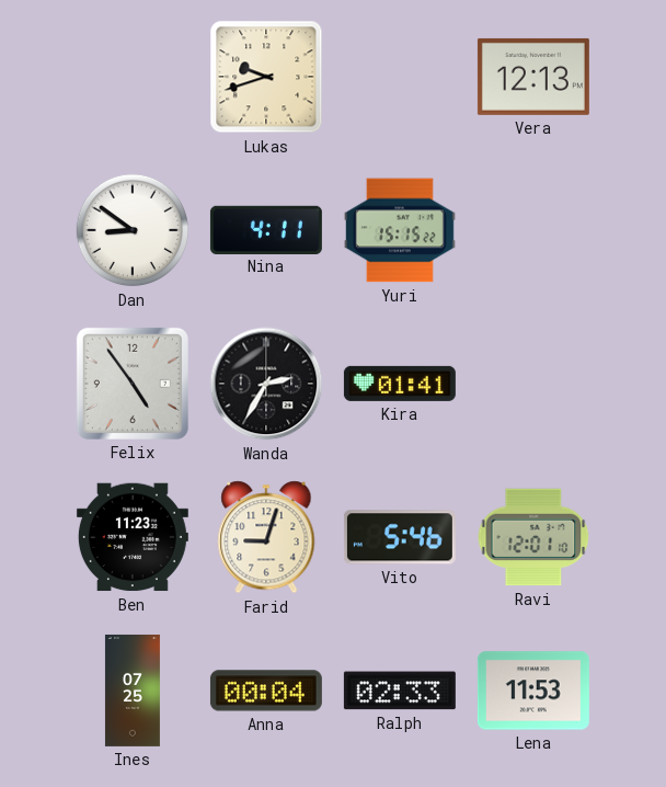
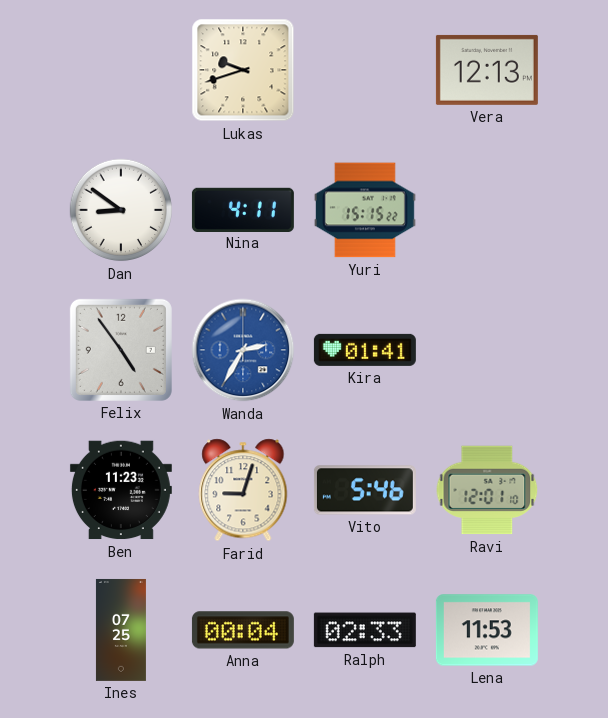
Wanda dial: black -> blue
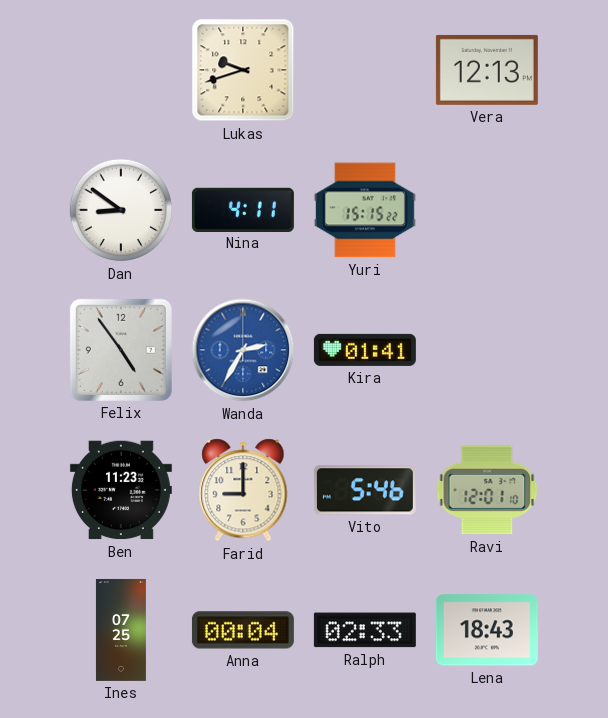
Farid: 9:03 -> 9:00
Lena: 11:53 -> 18:43
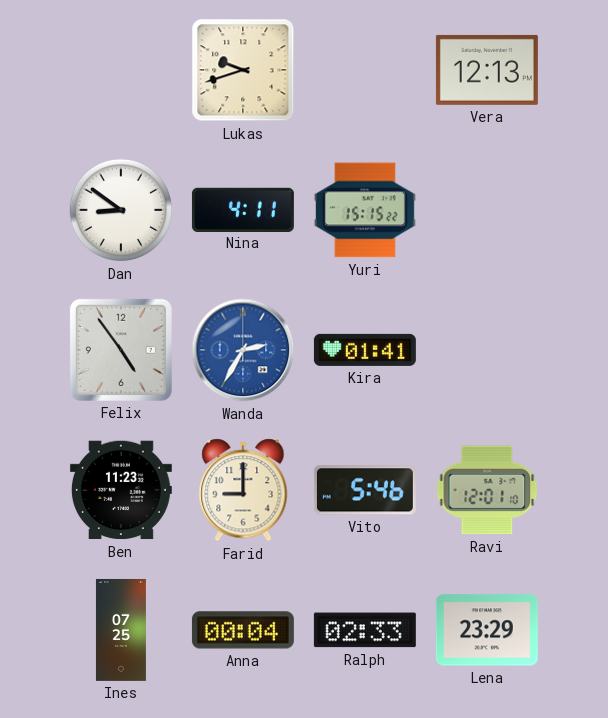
Lena: 18:43 -> 23:29
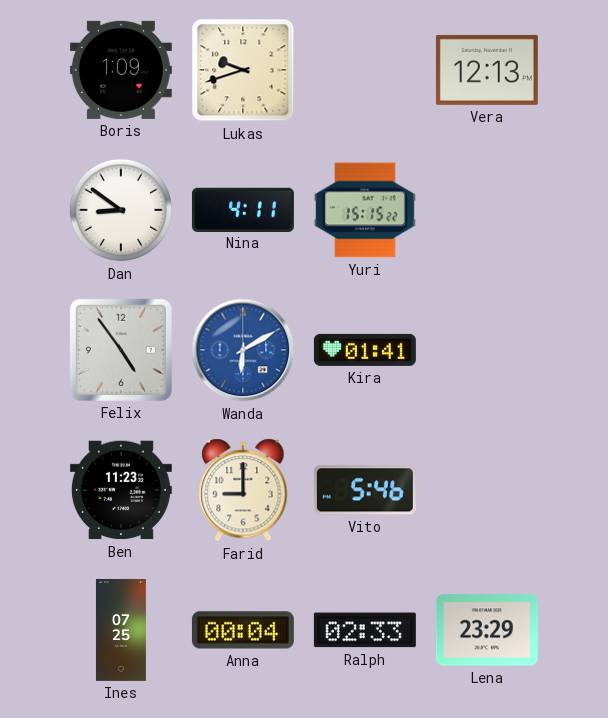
Boris: none -> 1:09
Wanda: 2:35 -> 6:10
Ravi: 12:01 -> none
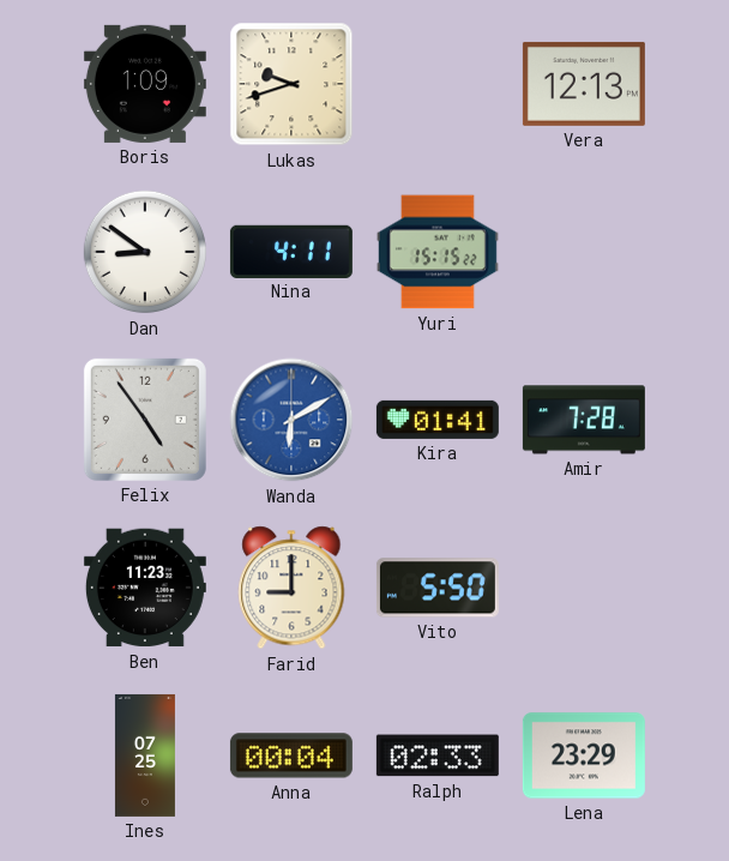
Amir: none -> 7:28
Vito: 5:46 -> 5:50
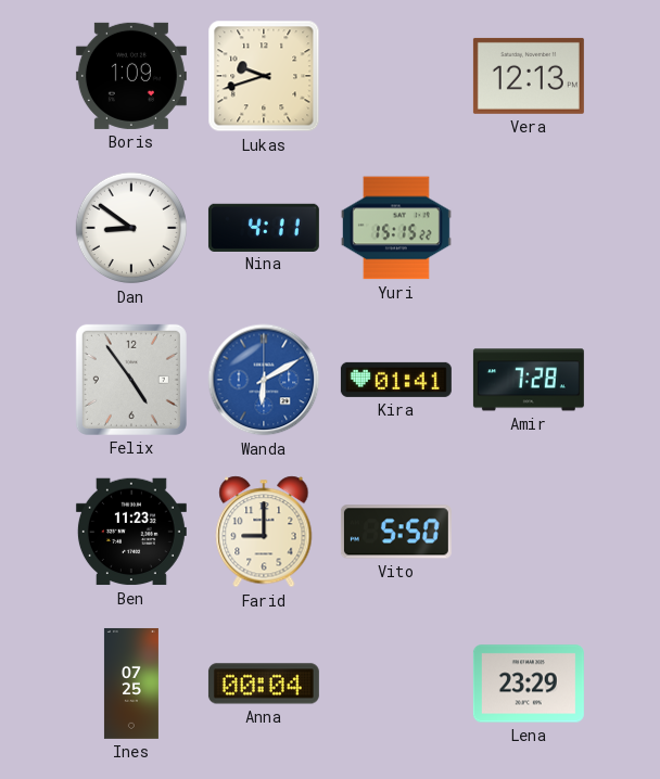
Ralph: 02:33 -> none
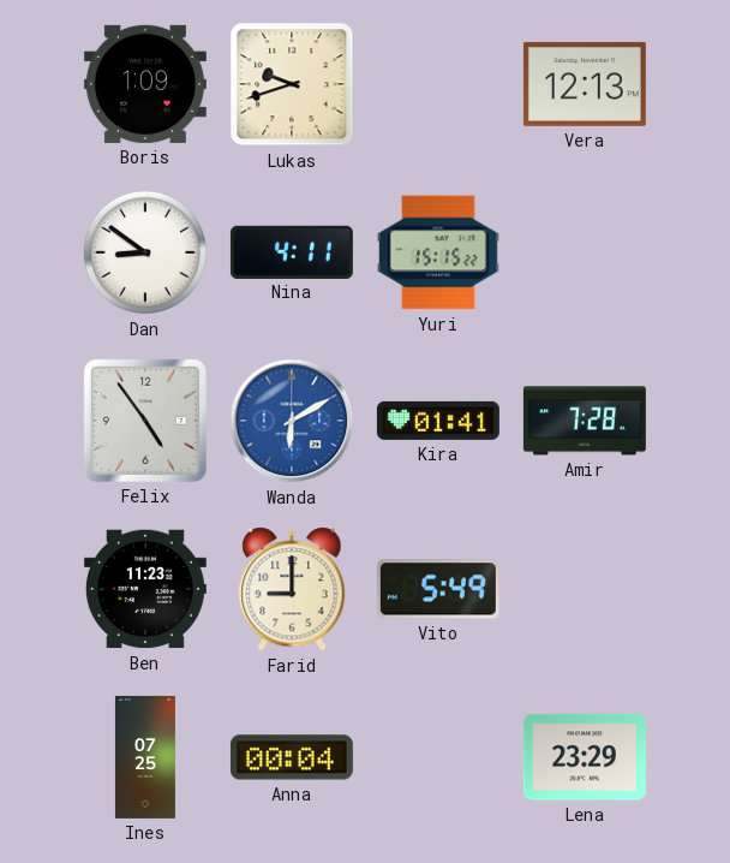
Vito: 5:50 -> 5:49
